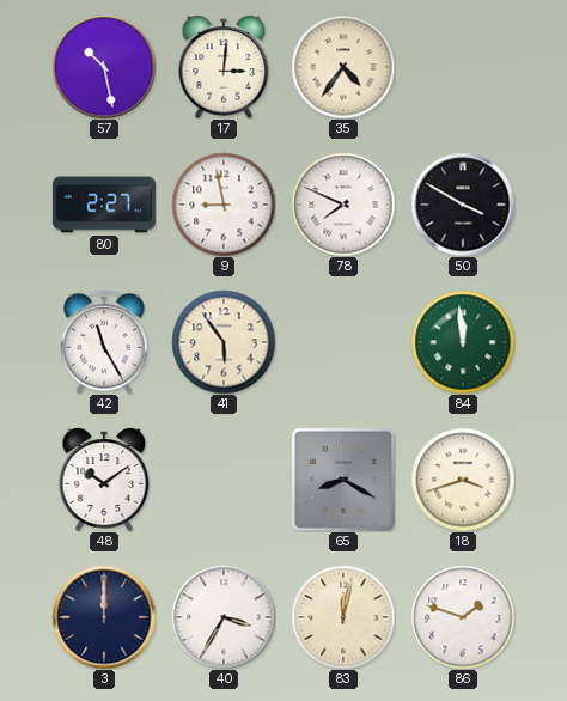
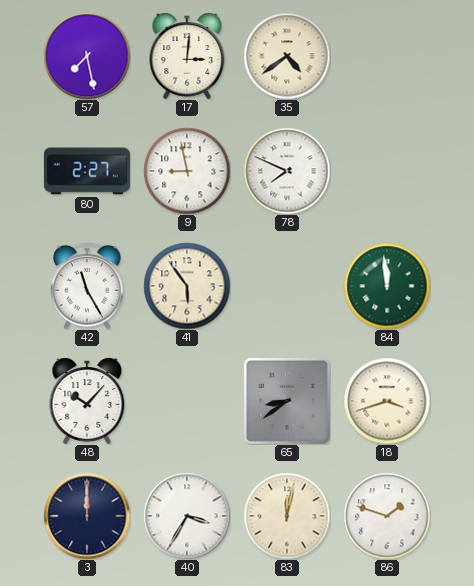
57: 10:28 -> 7:28
35: 4:36 -> 4:39
50: 3:50 -> none
48: 10:09 -> 10:07
65: 8:20 -> 8:39
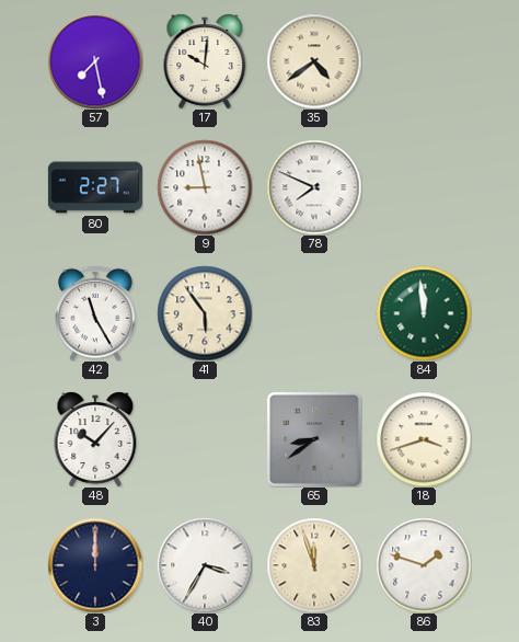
17: 3:01 -> 10:01
83: 12:02 -> 11:57
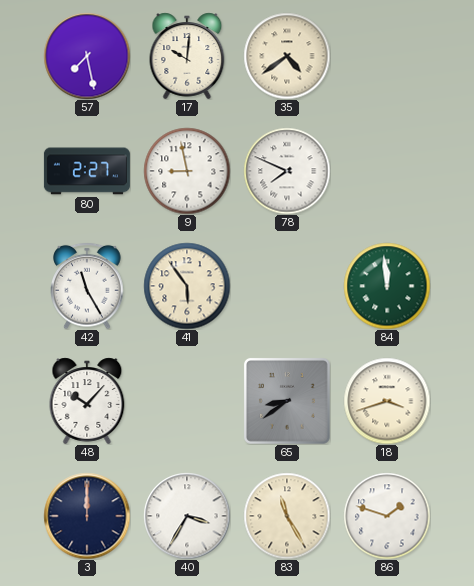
83: 11:57 -> 11:25
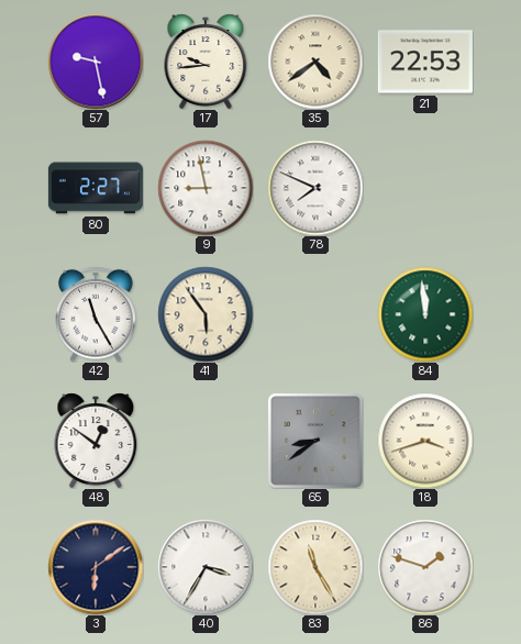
57: 7:28 -> 9:28
17: 10:01 -> 9:44
21: none -> 22:53
48: 10:07 -> 12:51
3: 12:00 -> 6:09
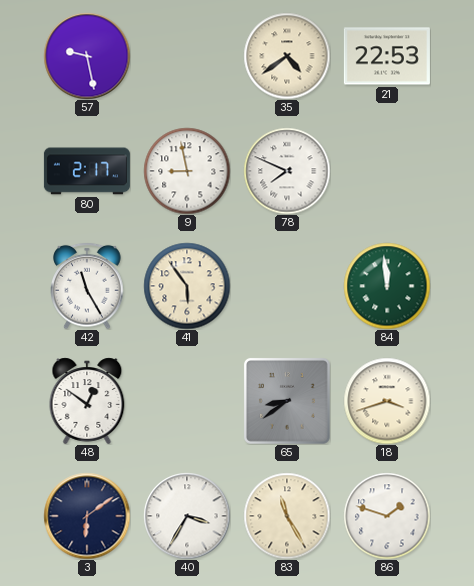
17: 9:44 -> none
80: 2:27 -> 2:17
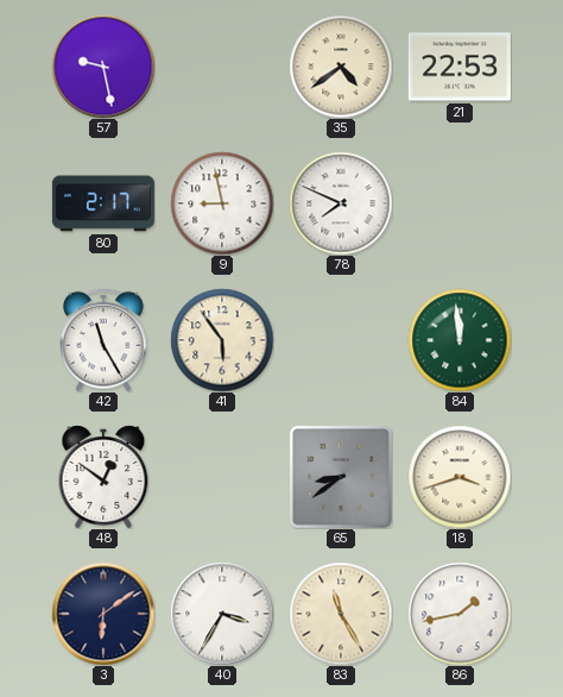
86: 1:48 -> 1:43
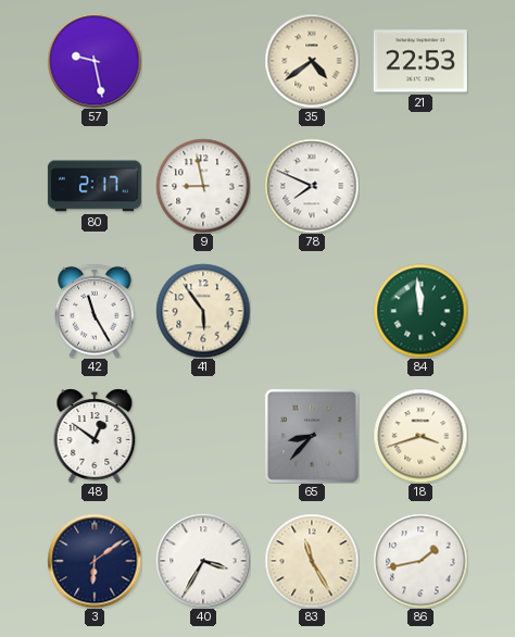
65: 8:39 -> 8:37
